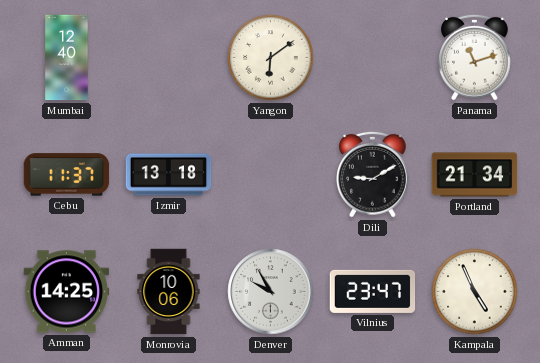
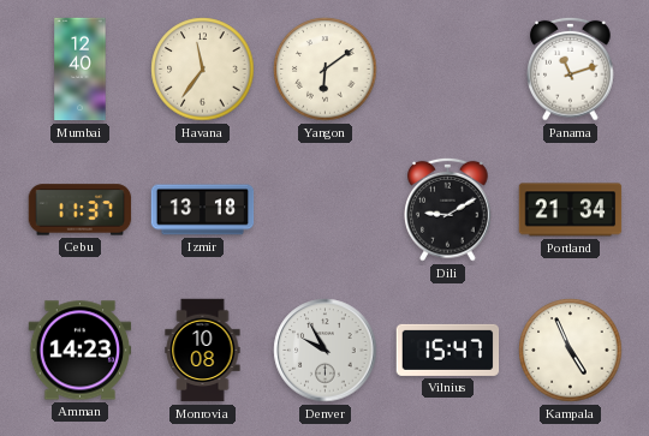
Havana: none -> 11:36
Amman: 14:25 -> 14:23
Monrovia: 10:06 -> 10:08
Vilnius: 23:47 -> 15:47
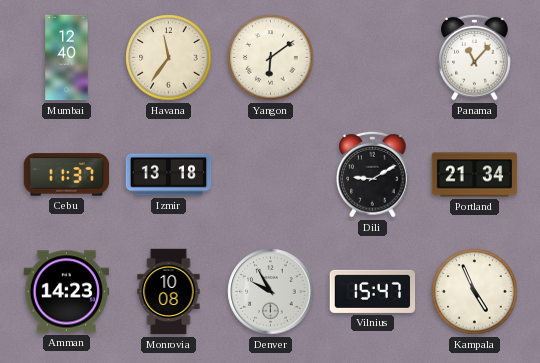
Panama: 11:12 -> 11:07
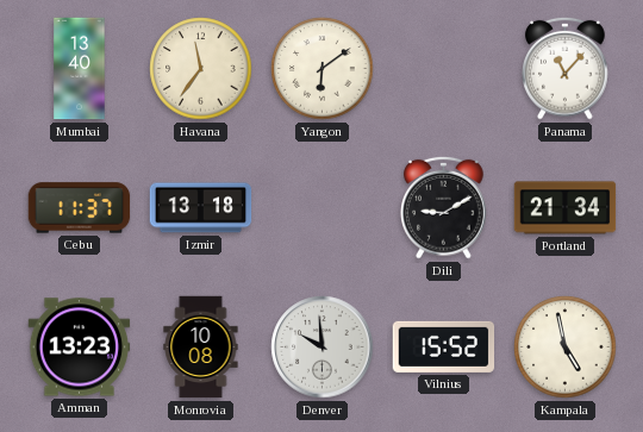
Mumbai: 12:40 -> 13:40
Amman: 14:23 -> 13:23
Denver: 9:55 -> 9:59
Vilnius: 15:47 -> 15:52
Kampala: 4:56 -> 4:58
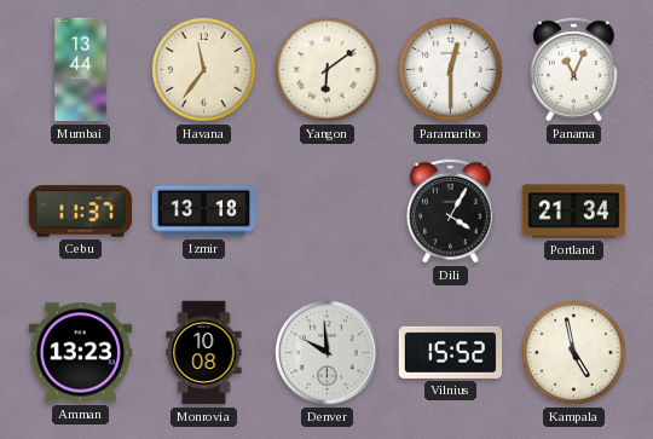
Mumbai: 13:40 -> 13:44
Paramaribo: none -> 12:30
Panama: 11:07 -> 11:04
Dili: 9:10 -> 4:05
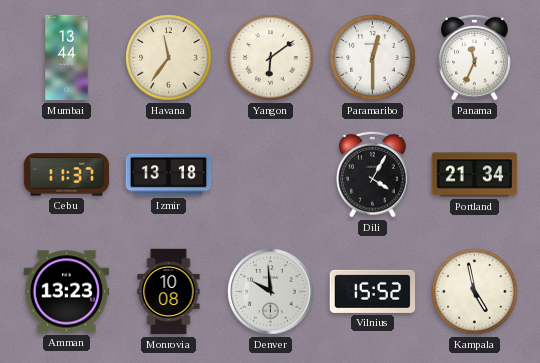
Panama: 11:04 -> 11:34
